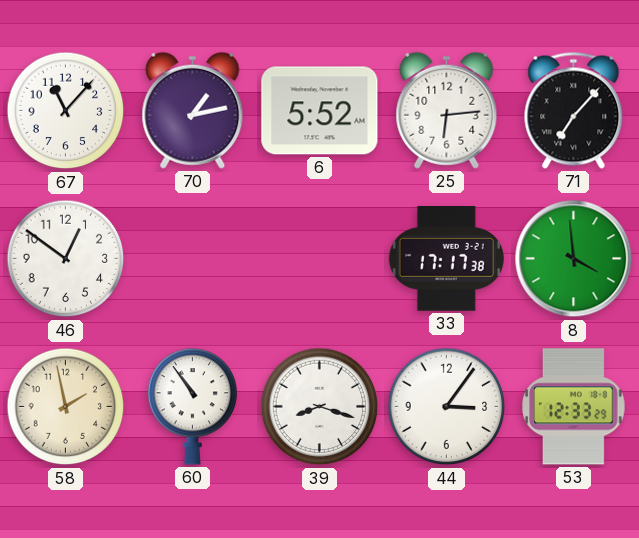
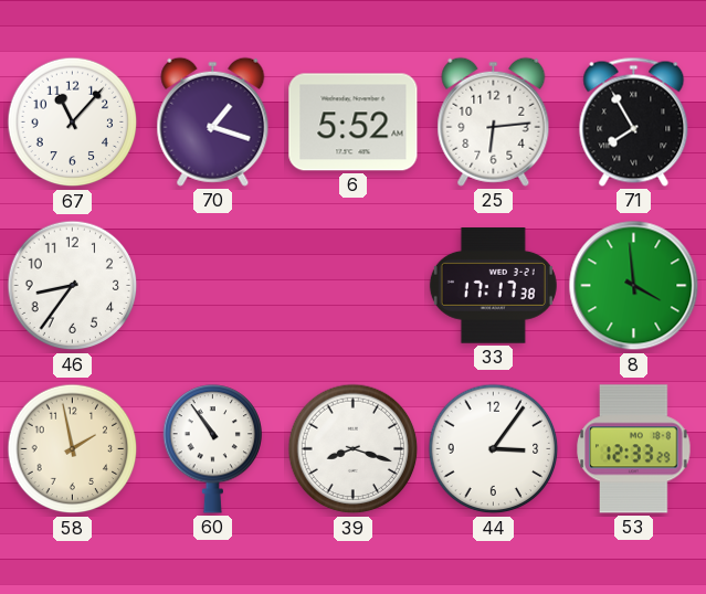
70: 1:13 -> 1:18
71: 7:07 -> 7:55
46: 12:51 -> 8:36
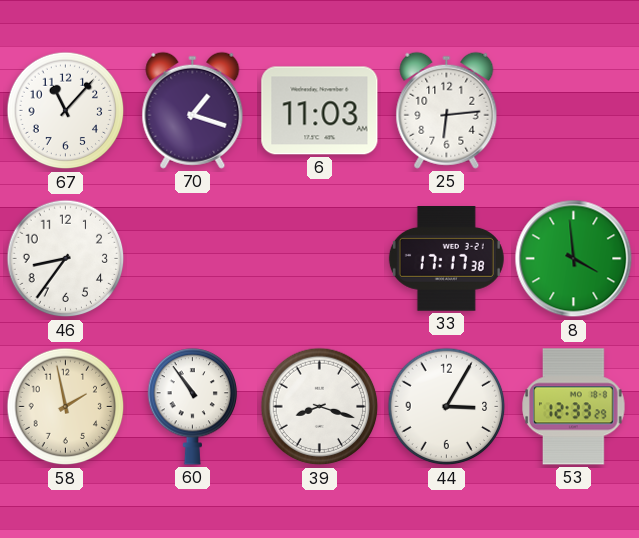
6: 5:52 -> 11:03
71: 7:55 -> none
44: 3:06 -> 3:05
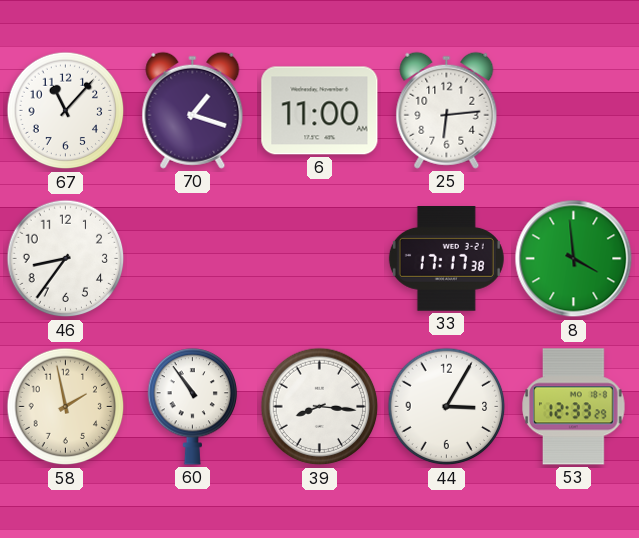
6: 11:03 -> 11:00
39: 8:18 -> 8:16
